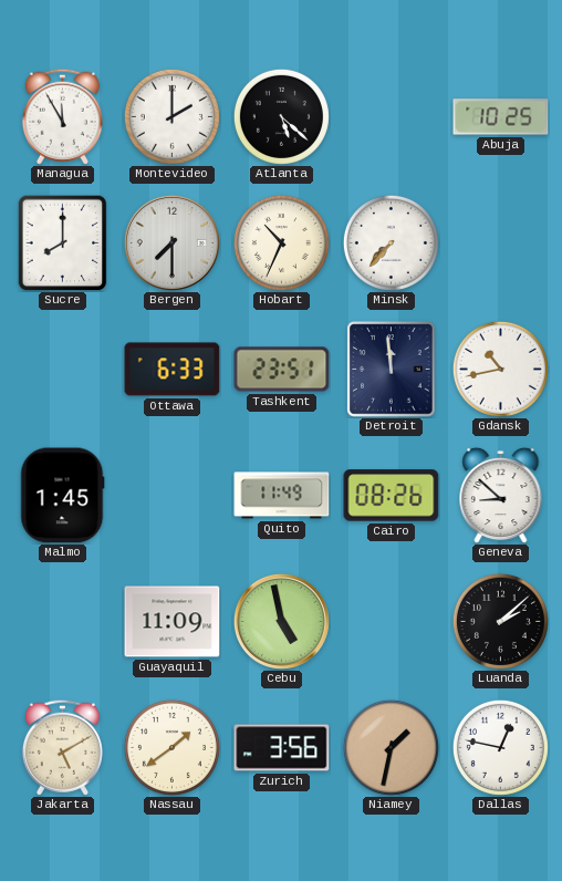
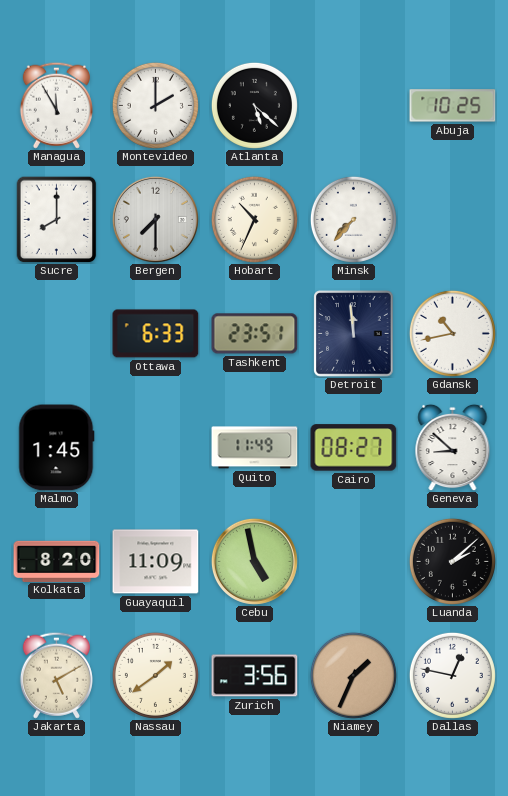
Cairo: 08:26 -> 08:27
Kolkata: none -> 8:20
Niamey: 1:32 -> 1:34
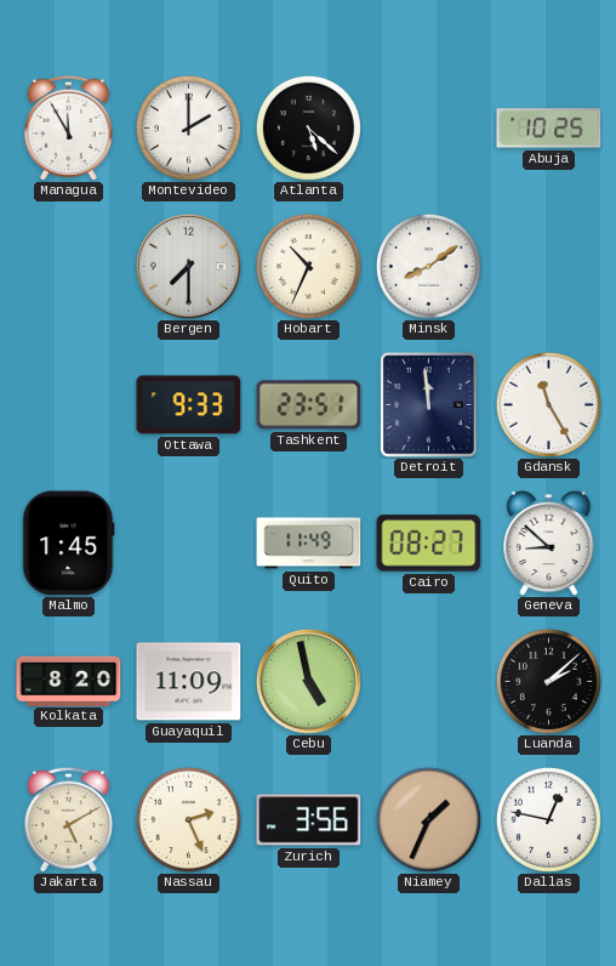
Sucre: 8:00 -> none
Minsk: 7:37 -> 8:09
Ottawa: 6:33 -> 9:33
Gdansk: 10:43 -> 11:25
Nassau: 1:39 -> 2:26
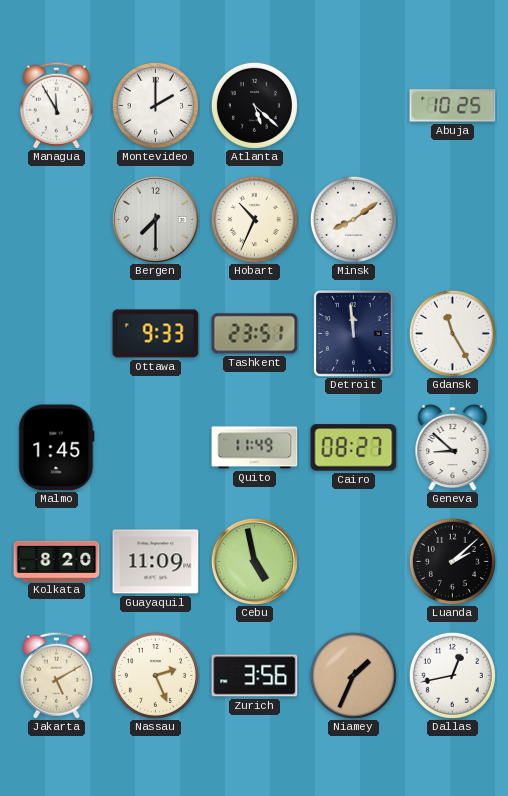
Dallas: 12:47 -> 12:43
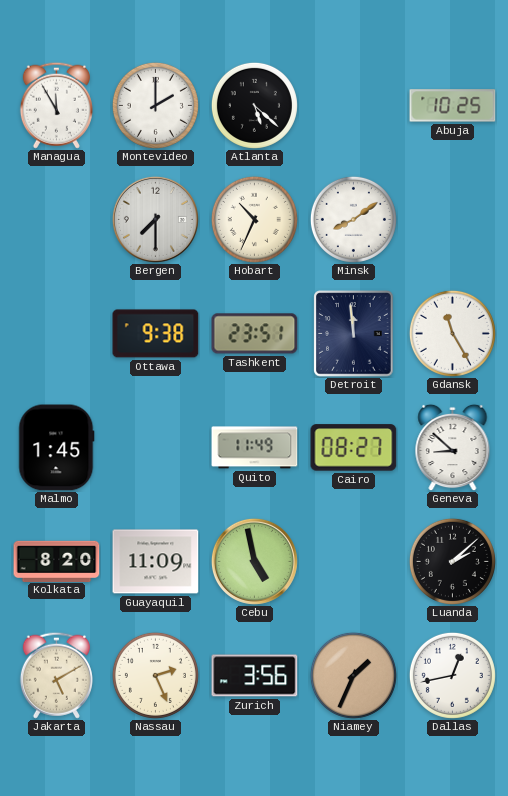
Ottawa: 9:33 -> 9:38
